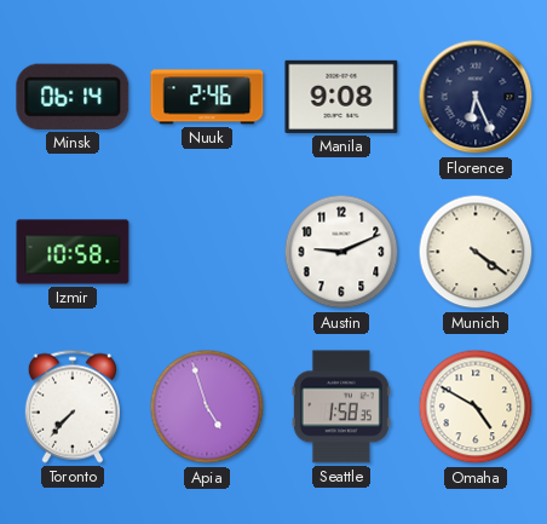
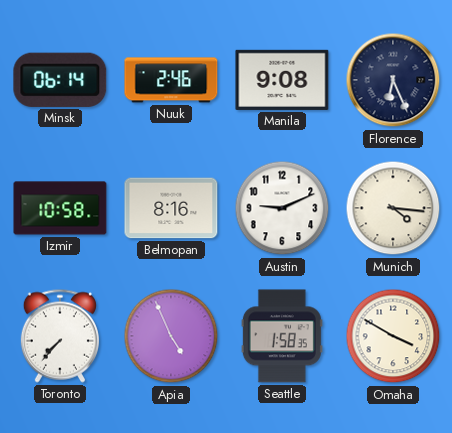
Belmopan: none -> 8:16
Munich: 4:21 -> 4:16
Apia: 4:57 -> 4:56
Omaha: 4:50 -> 3:50
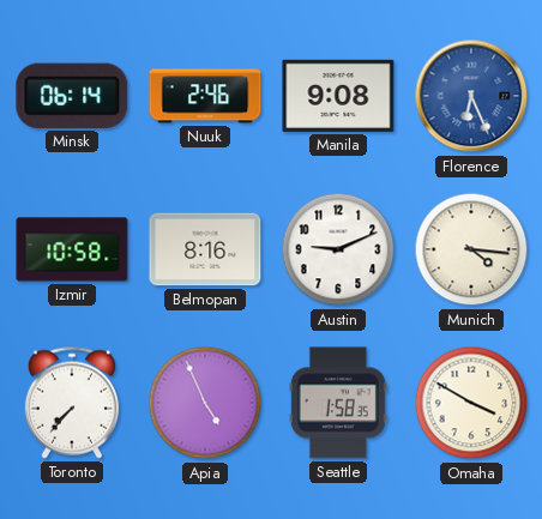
Florence dial: navy -> blue
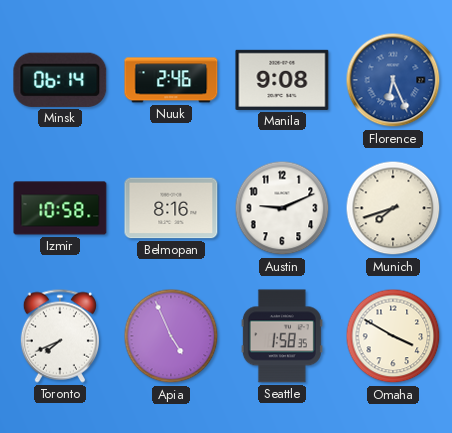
Munich: 4:16 -> 7:42
Toronto: 7:37 -> 7:41
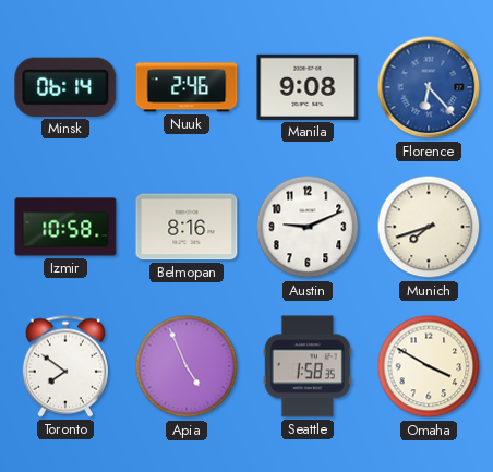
Florence: 6:26 -> 6:23
Toronto: 7:41 -> 7:51
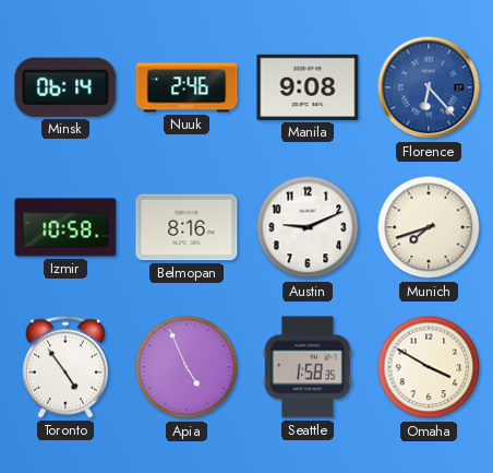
Toronto: 7:51 -> 4:54
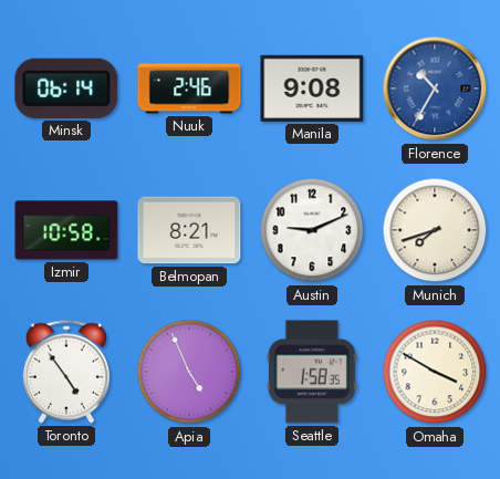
Florence: 6:23 -> 10:35
Belmopan: 8:16 -> 8:21
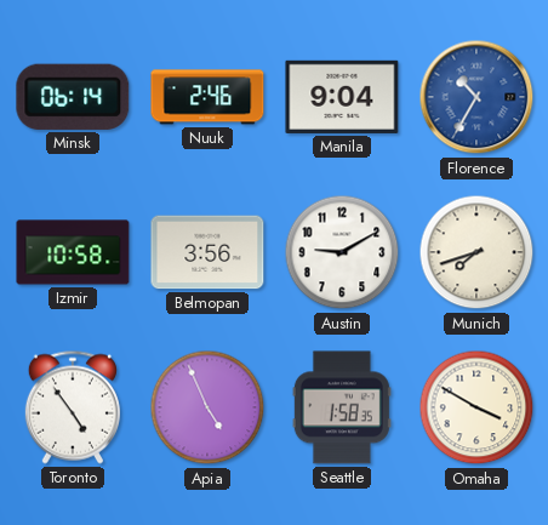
Manila: 9:08 -> 9:04
Belmopan: 8:21 -> 3:56
Austin: 9:11 -> 9:10
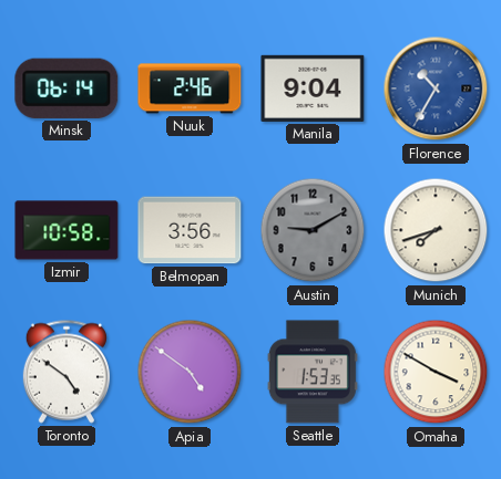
Austin dial: white -> grey
Toronto: 4:54 -> 4:51
Apia: 4:56 -> 4:51
Seattle: 1:58 -> 1:53
